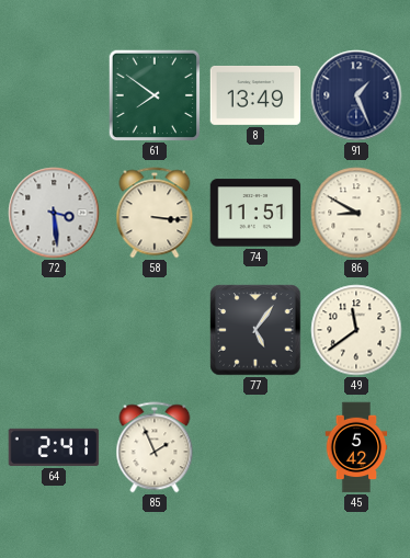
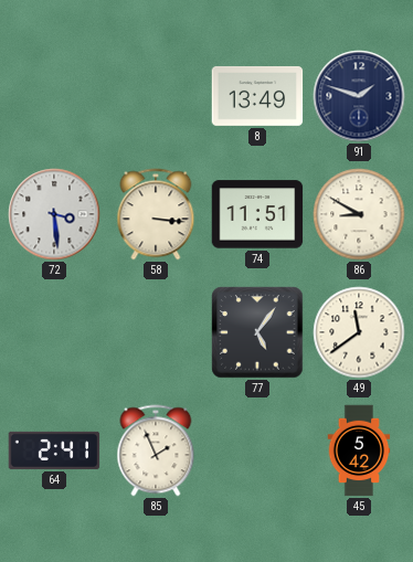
61: 7:51 -> none
91: 1:26 -> 1:48
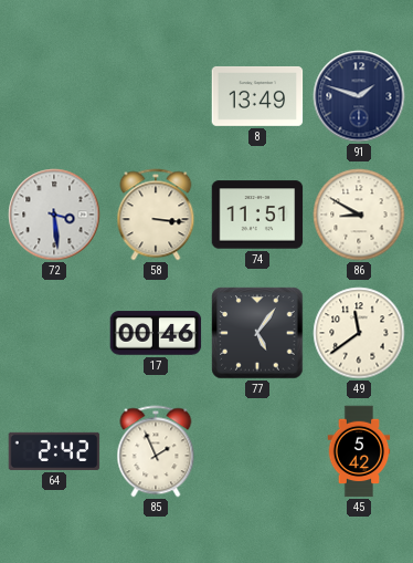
17: none -> 00:46
64: 2:41 -> 2:42
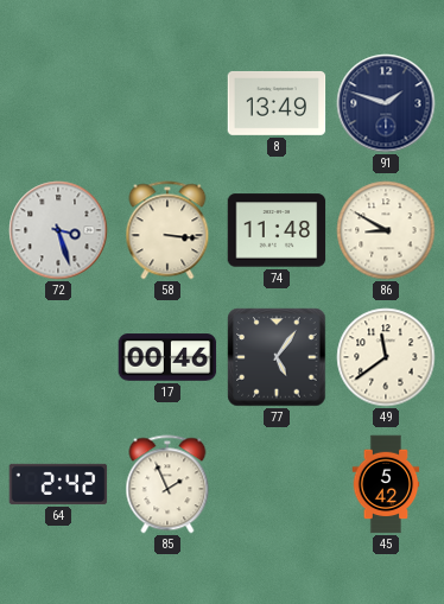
72: 3:29 -> 3:27
74: 11:51 -> 11:48
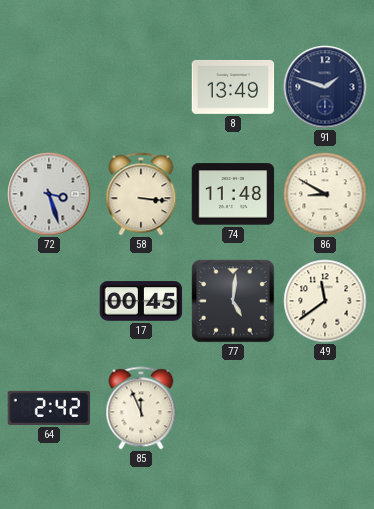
17: 00:46 -> 00:45
77: 5:06 -> 5:01
85: 1:56 -> 11:56
45: 5:42 -> none
